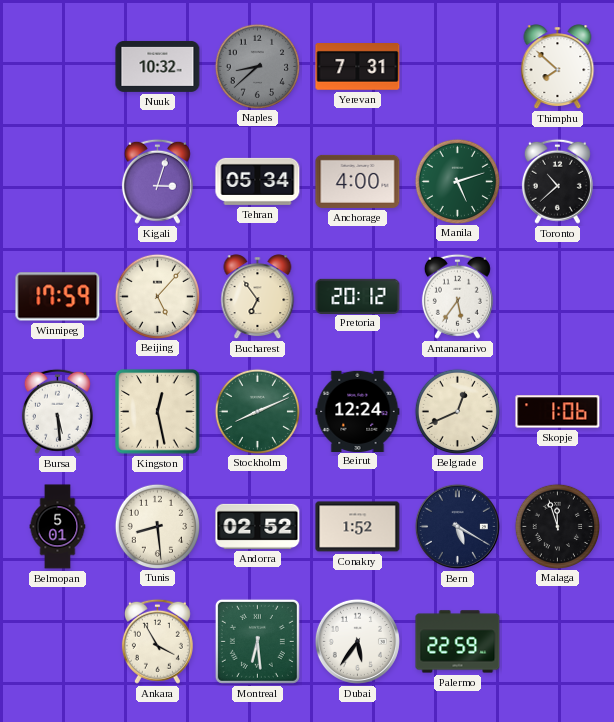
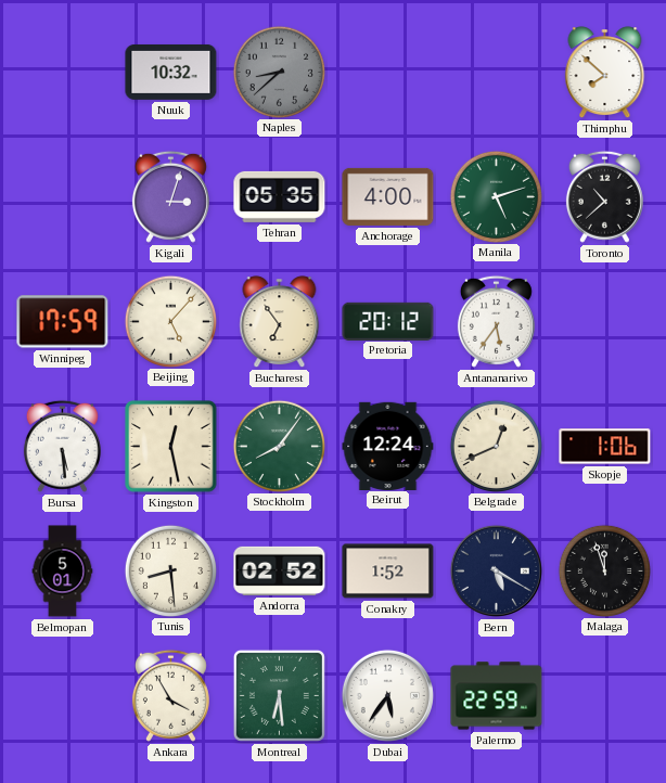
Yerevan: 7:31 -> none
Tehran: 05:34 -> 05:35
Stockholm: 8:11 -> 8:06
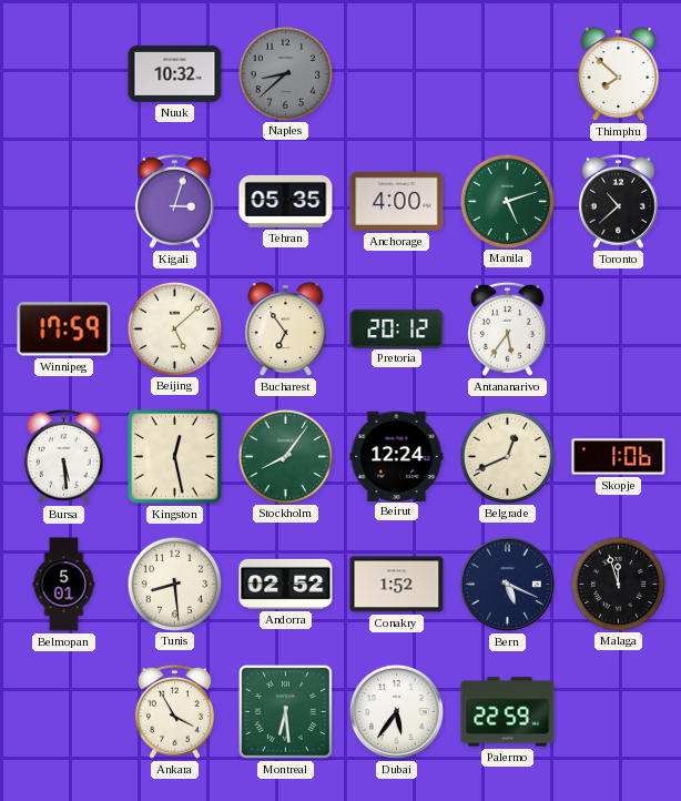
Beijing: 5:07 -> 5:08
Bern: 5:20 -> 5:19
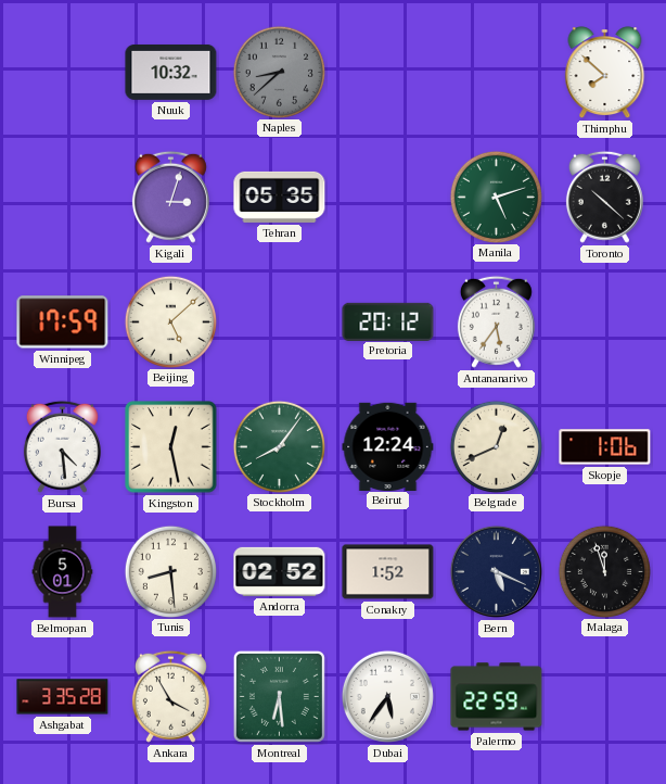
Anchorage: 4:00 -> none
Toronto: 10:38 -> 10:22
Bucharest: 6:54 -> none
Bursa: 5:29 -> 4:29
Ashgabat: none -> 3:35
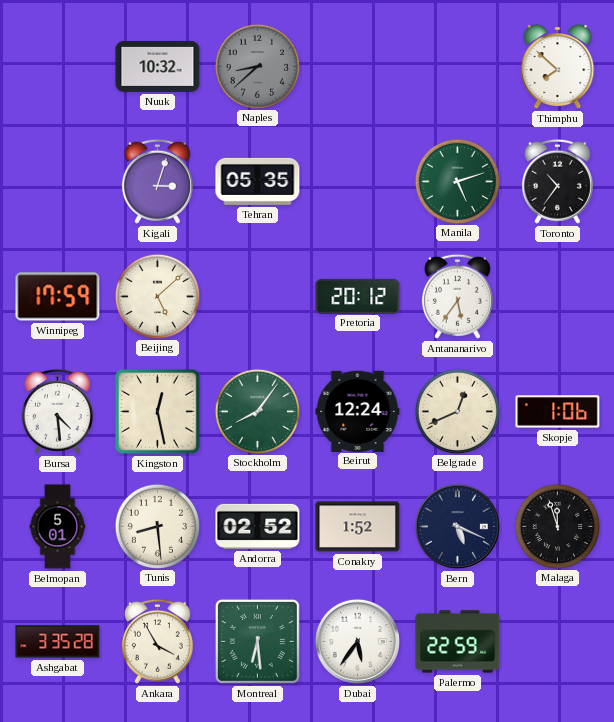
Toronto: 10:22 -> 10:36
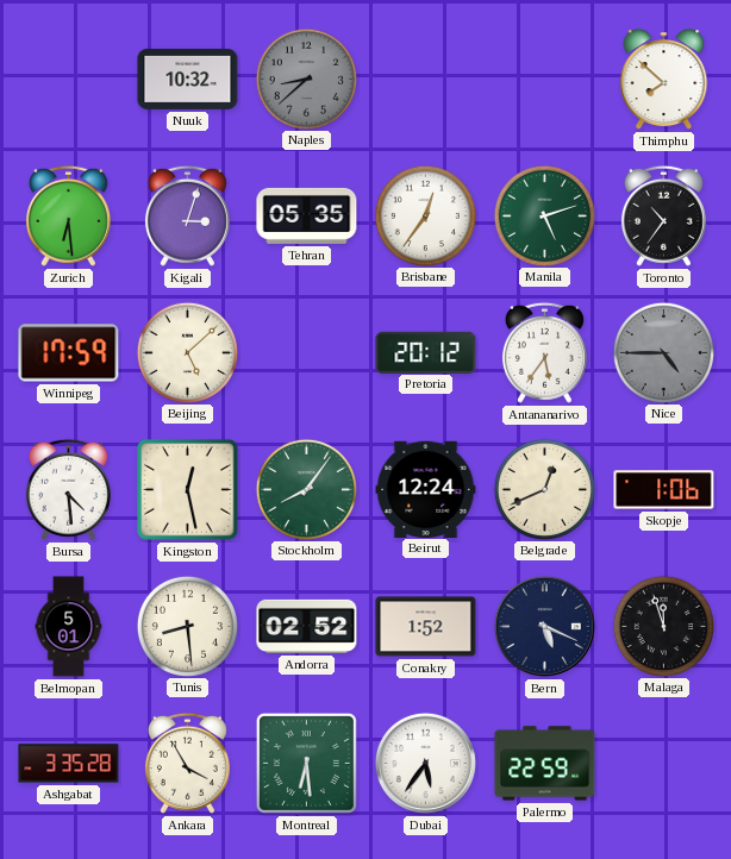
Zurich: none -> 6:29
Brisbane: none -> 12:36
Nice: none -> 4:45
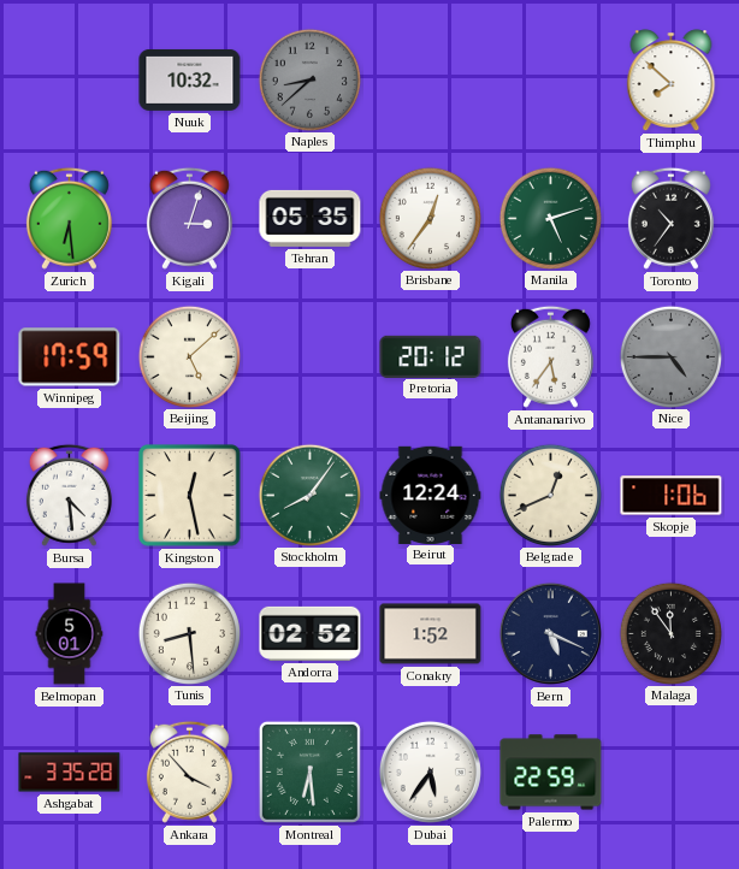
Malaga: 11:57 -> 11:54
Ankara: 3:55 -> 3:53
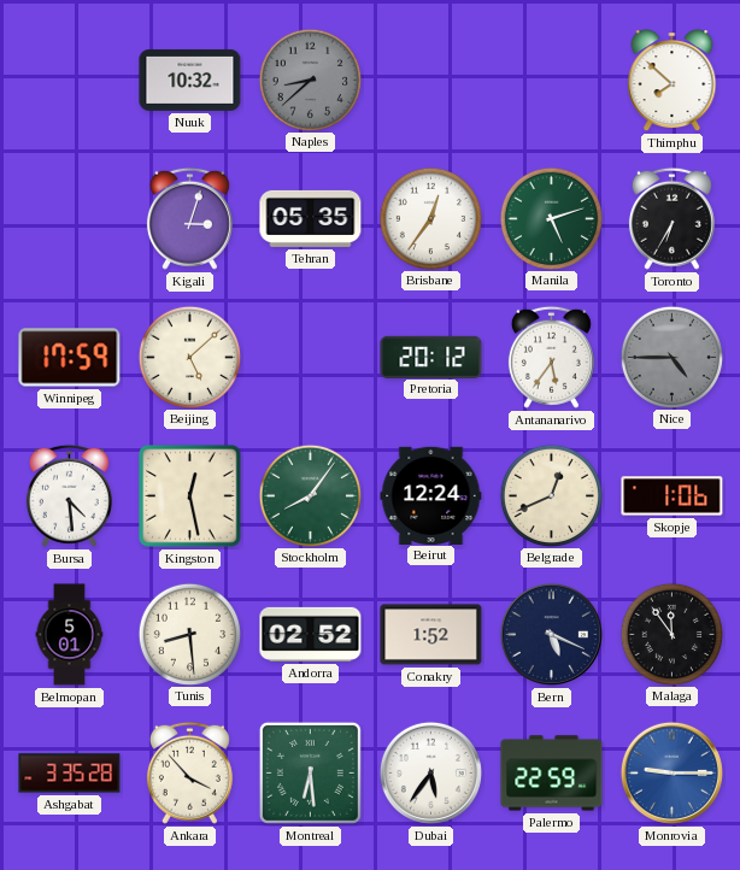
Zurich: 6:29 -> none
Toronto: 10:36 -> 6:35
Monrovia: none -> 9:15
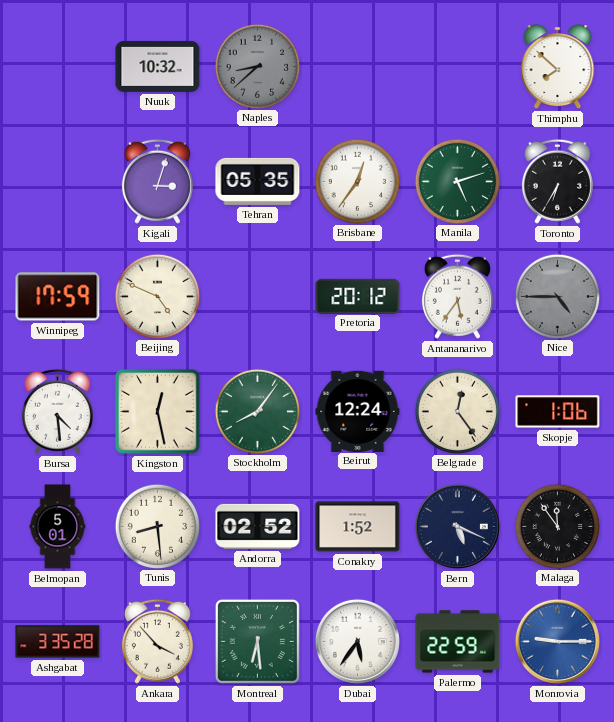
Beijing: 5:08 -> 4:49
Belgrade: 12:41 -> 12:24
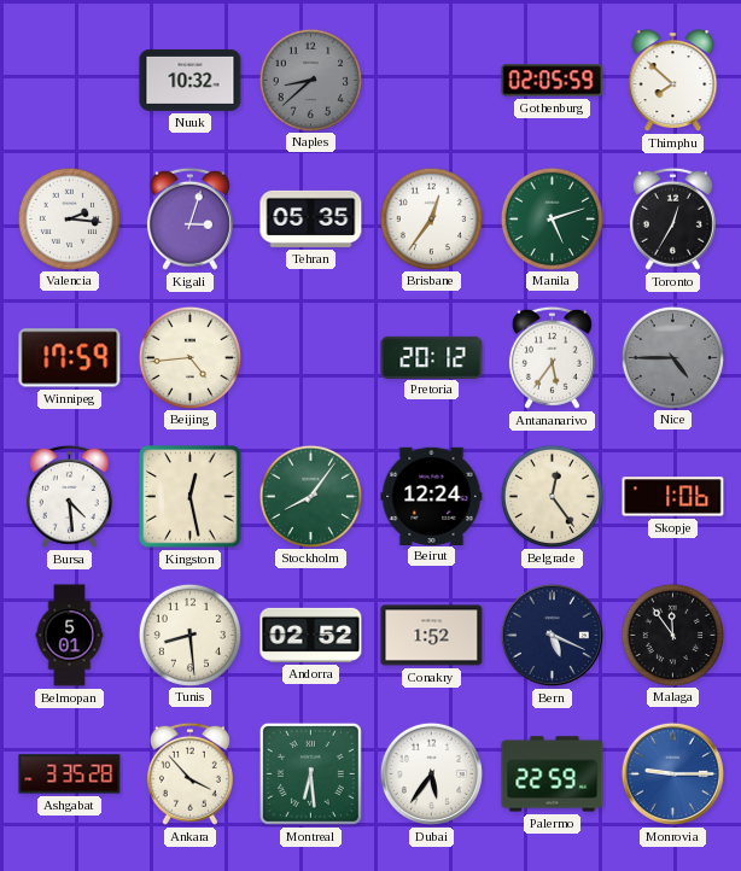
Gothenburg: none -> 02:05
Valencia: none -> 2:16
Toronto: 6:35 -> 12:35
Beijing: 4:49 -> 4:44
